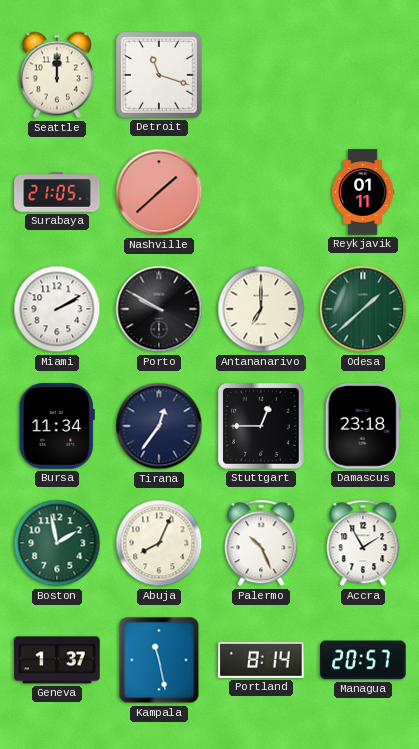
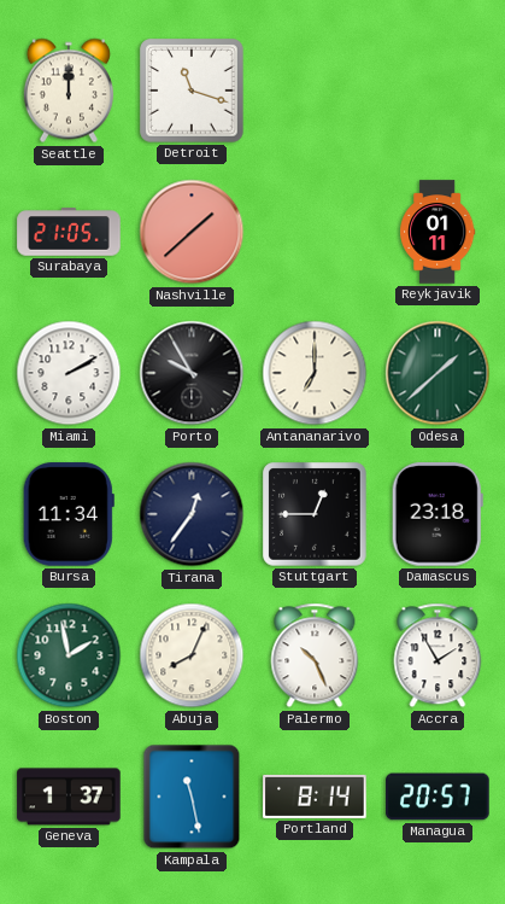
Porto: 9:50 -> 9:55
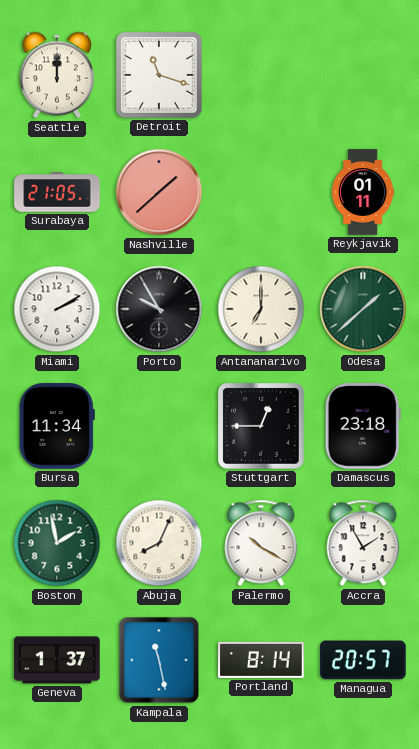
Tirana: 12:36 -> none
Palermo: 10:26 -> 10:20
